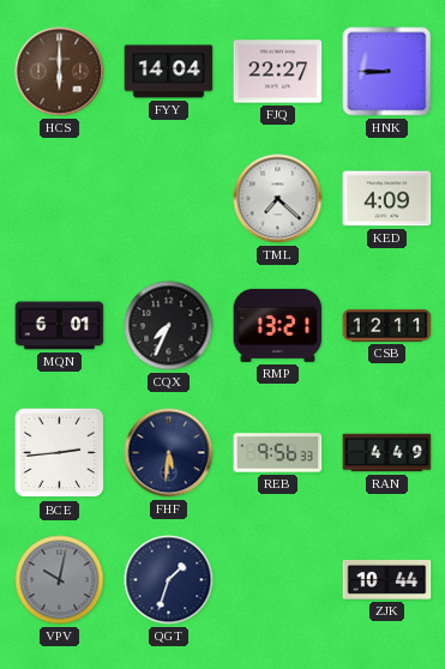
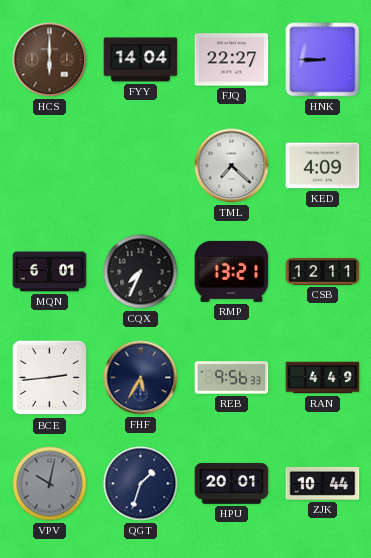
FHF: 5:31 -> 5:35
HPU: none -> 20:01
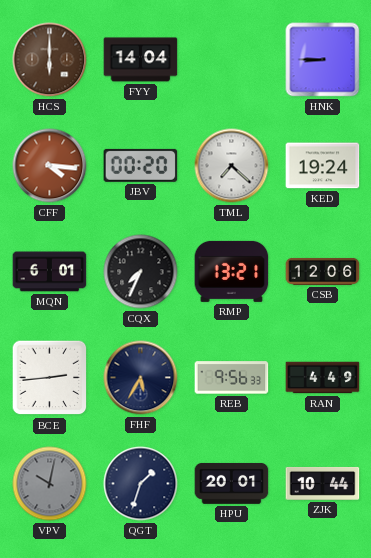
FJQ: 22:27 -> none
CFF: none -> 4:16
JBV: none -> 00:20
KED: 4:09 -> 19:24
CSB: 12:11 -> 12:06
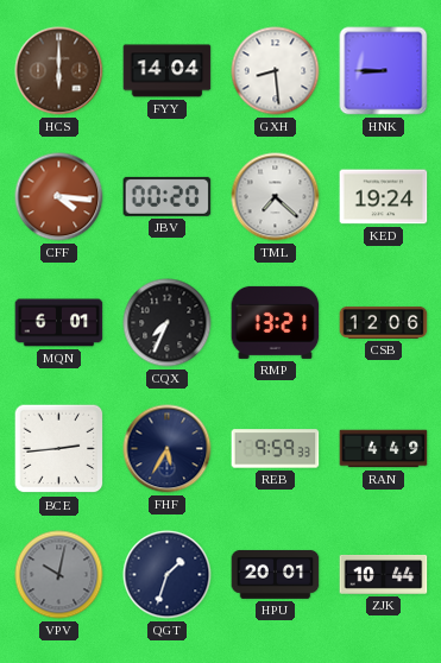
GXH: none -> 8:29
REB: 9:56 -> 9:59
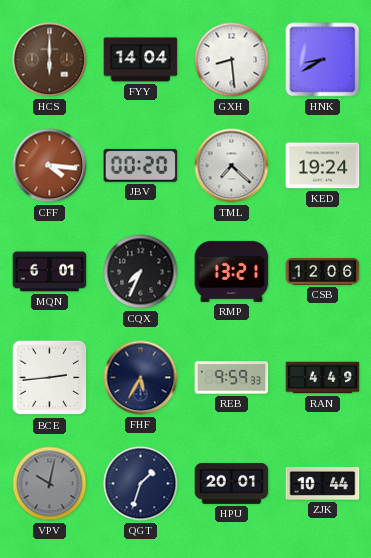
HNK: 8:45 -> 8:40
